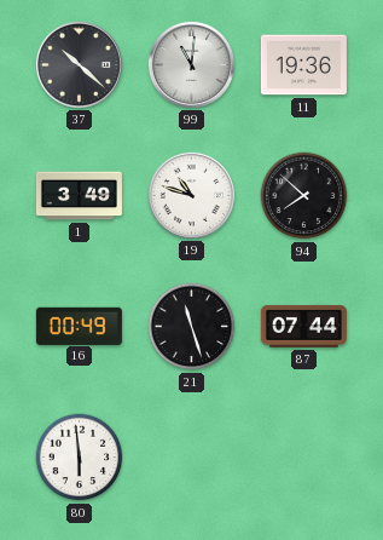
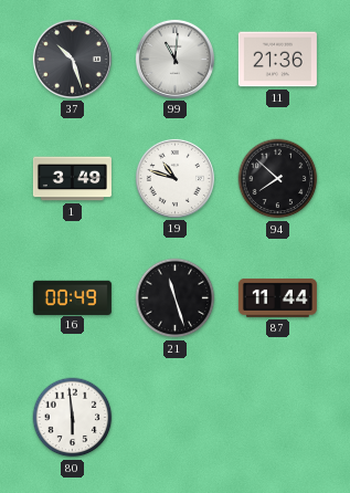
37: 10:22 -> 10:27
11: 19:36 -> 21:36
87: 07:44 -> 11:44
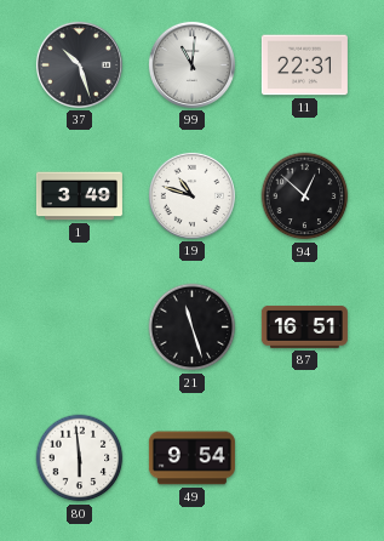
11: 21:36 -> 22:31
94: 7:52 -> 12:52
16: 00:49 -> none
87: 11:44 -> 16:51
49: none -> 9:54
